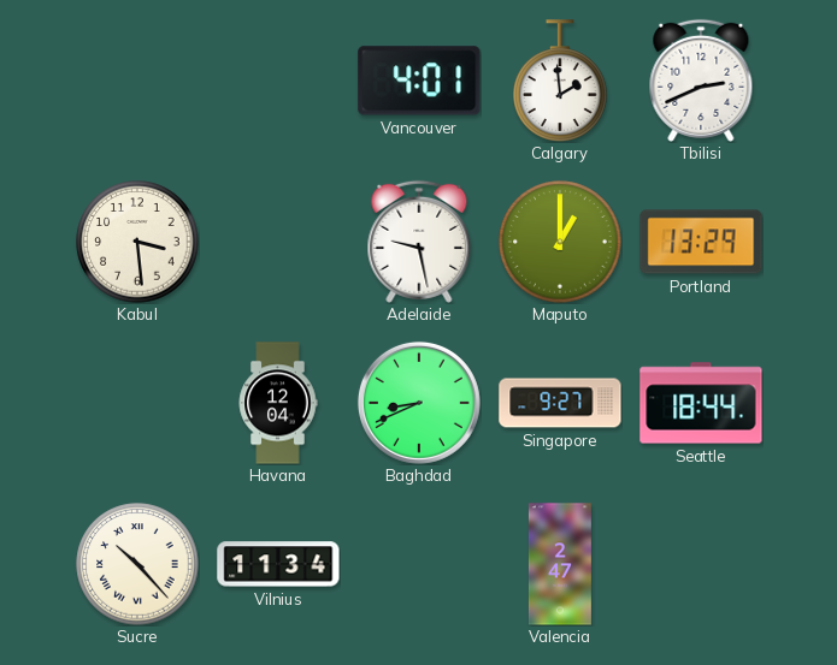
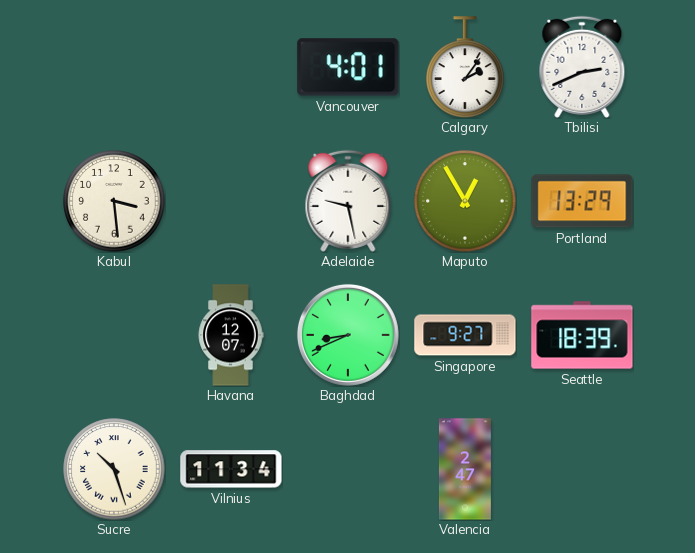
Calgary: 1:59 -> 2:06
Maputo: 1:00 -> 12:55
Havana: 12:04 -> 12:07
Seattle: 18:44 -> 18:39
Sucre: 10:23 -> 10:27
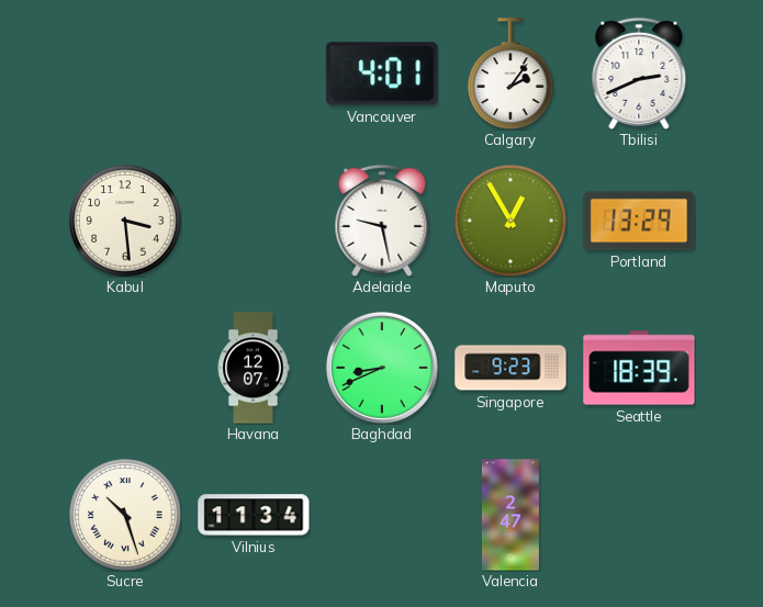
Singapore: 9:27 -> 9:23
